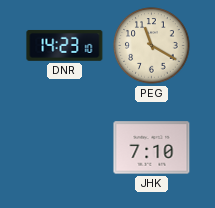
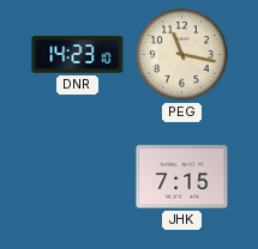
PEG: 11:20 -> 11:17
JHK: 7:10 -> 7:15
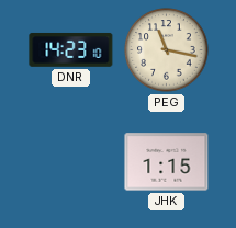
JHK: 7:15 -> 1:15
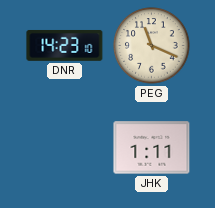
PEG: 11:17 -> 11:19
JHK: 1:15 -> 1:11
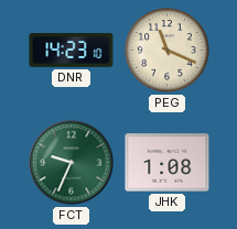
FCT: none -> 9:34
JHK: 1:11 -> 1:08
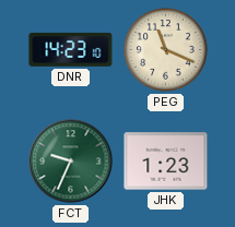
JHK: 1:08 -> 1:23
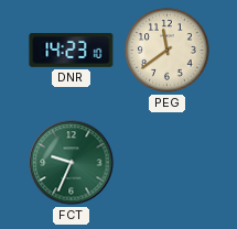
PEG: 11:19 -> 11:39
JHK: 1:23 -> none
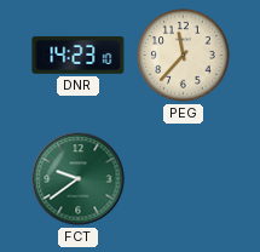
PEG: 11:39 -> 11:37
FCT: 9:34 -> 9:39
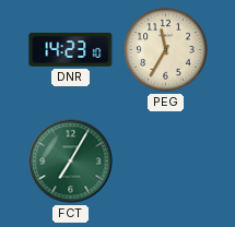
PEG: 11:37 -> 11:35
FCT: 9:39 -> 7:05
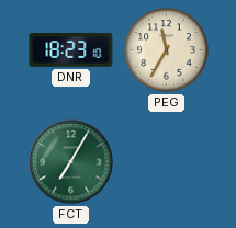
DNR: 14:23 -> 18:23
